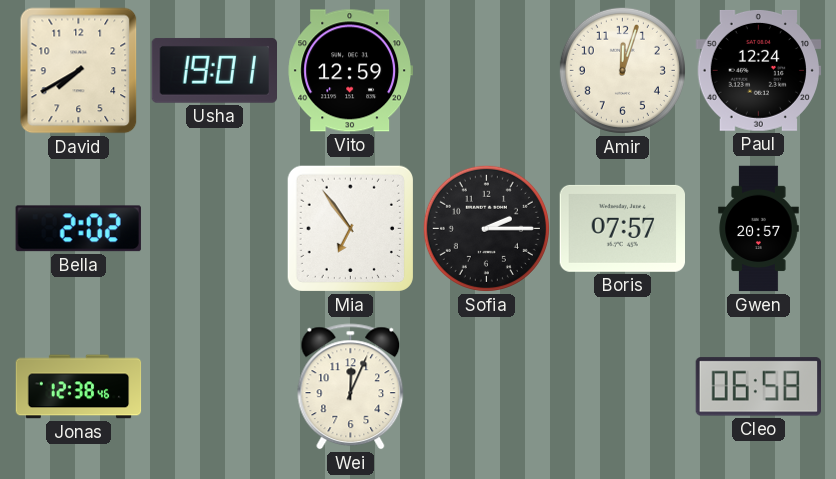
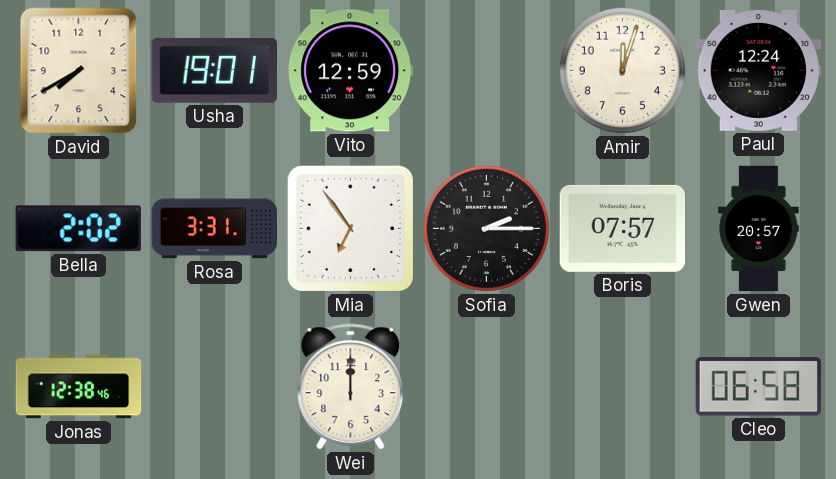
Rosa: none -> 3:31
Wei: 12:04 -> 12:00
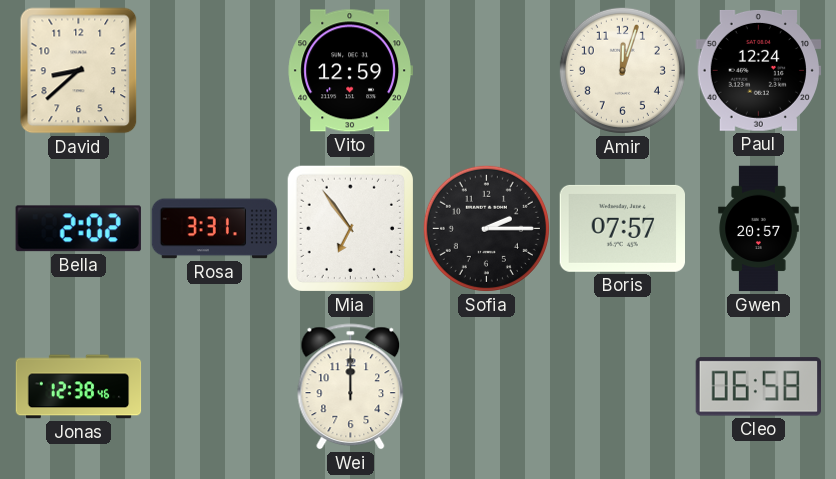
David: 7:40 -> 8:38
Usha: 19:01 -> none
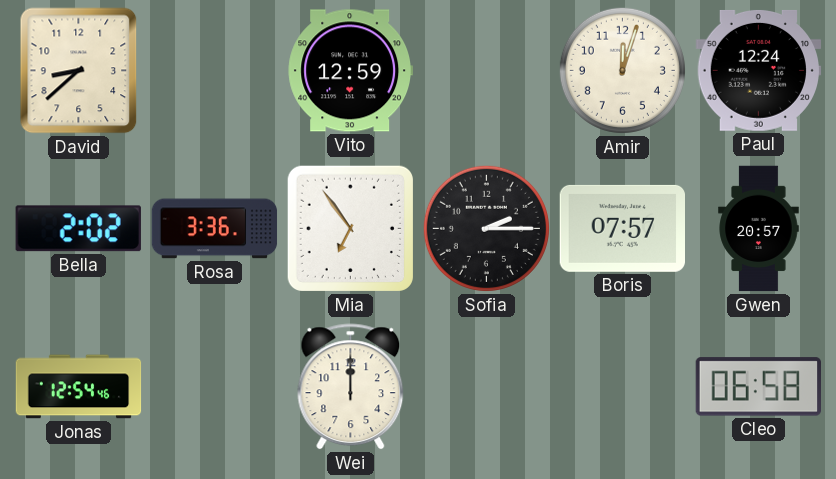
Rosa: 3:31 -> 3:36
Jonas: 12:38 -> 12:54
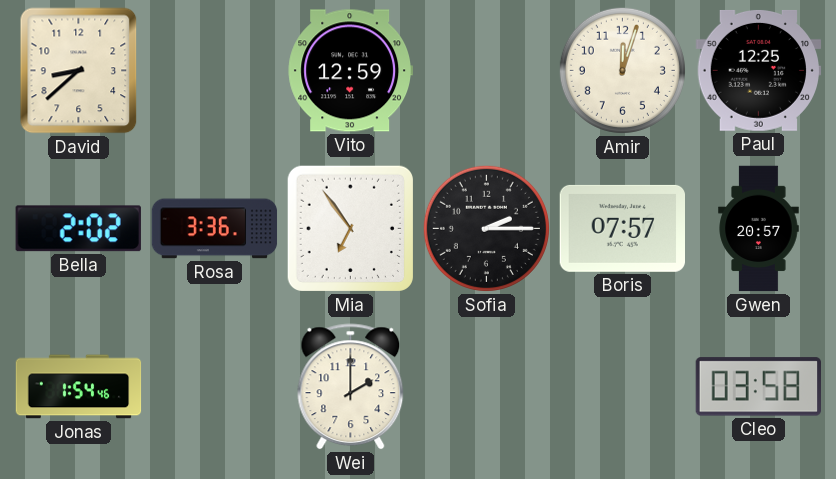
Paul: 12:24 -> 12:25
Jonas: 12:54 -> 1:54
Wei: 12:00 -> 2:00
Cleo: 06:58 -> 03:58
